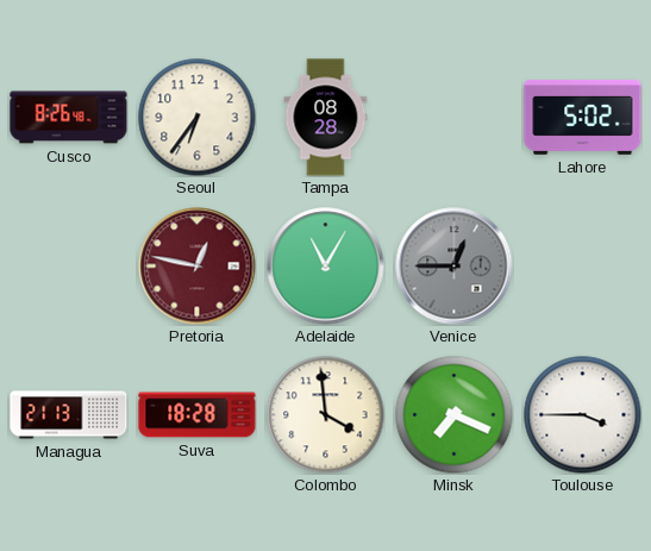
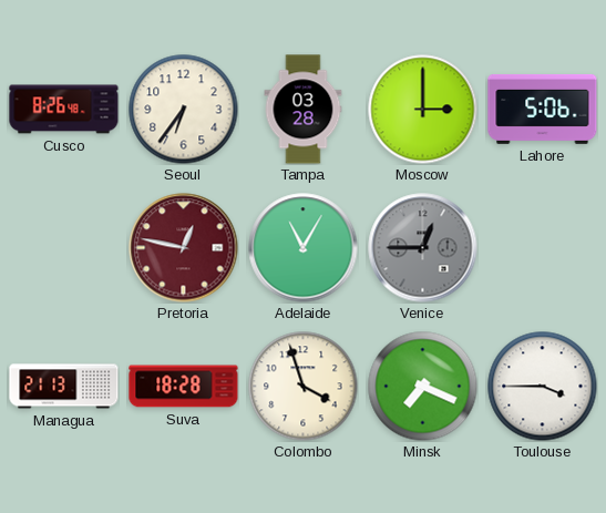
Tampa: 08:28 -> 03:28
Moscow: none -> 3:00
Lahore: 5:02 -> 5:06
Colombo: 3:59 -> 3:57
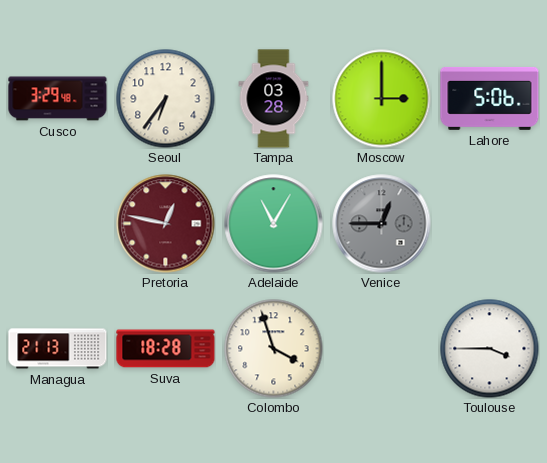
Cusco: 8:26 -> 3:29
Minsk: 7:19 -> none
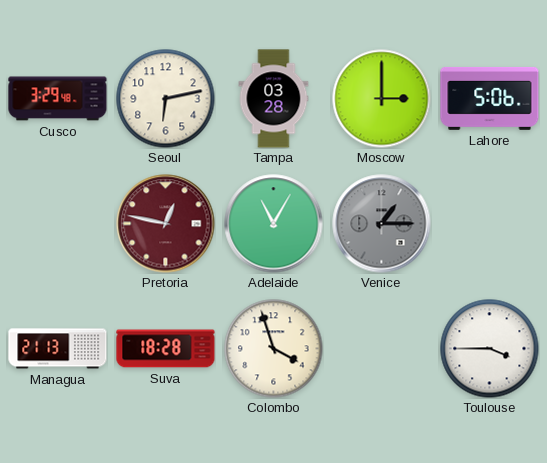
Seoul: 6:36 -> 6:13
Venice: 12:45 -> 1:15
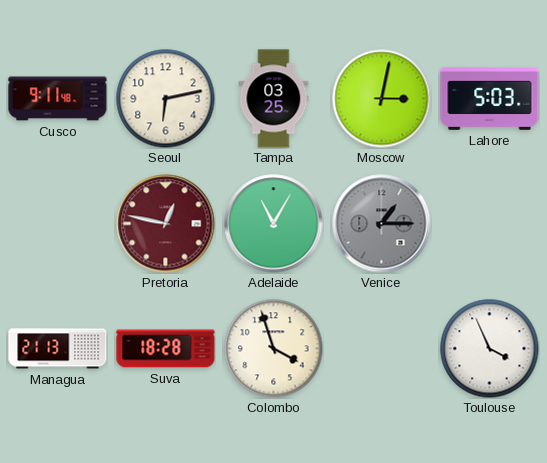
Cusco: 3:29 -> 9:11
Tampa: 03:28 -> 03:25
Moscow: 3:00 -> 3:02
Lahore: 5:06 -> 5:03
Toulouse: 3:45 -> 3:56
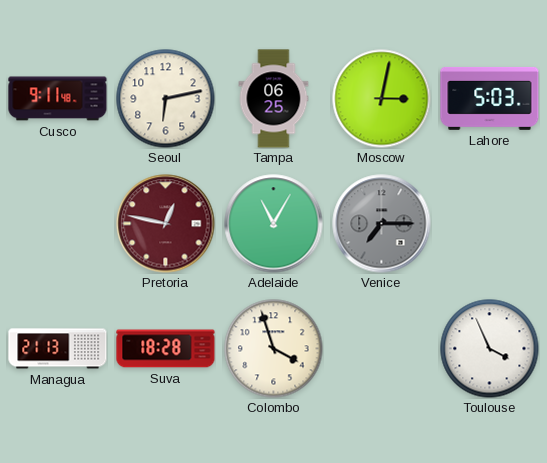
Tampa: 03:25 -> 06:25
Venice: 1:15 -> 7:15
